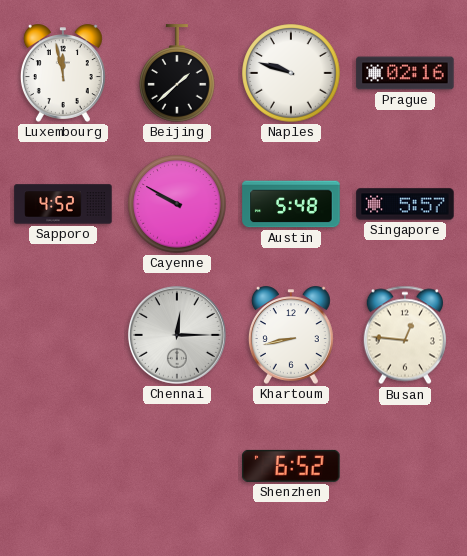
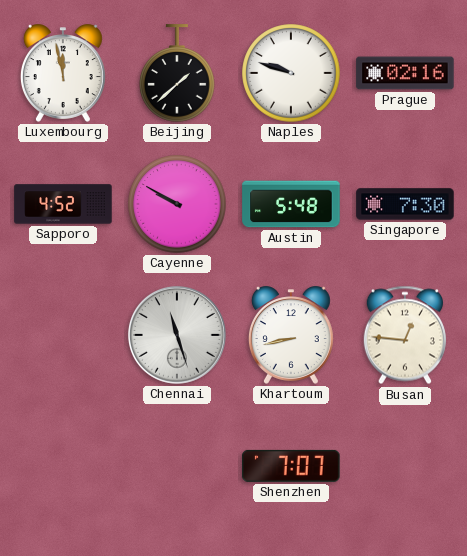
Singapore: 5:57 -> 7:30
Chennai: 12:15 -> 11:27
Shenzhen: 6:52 -> 7:07
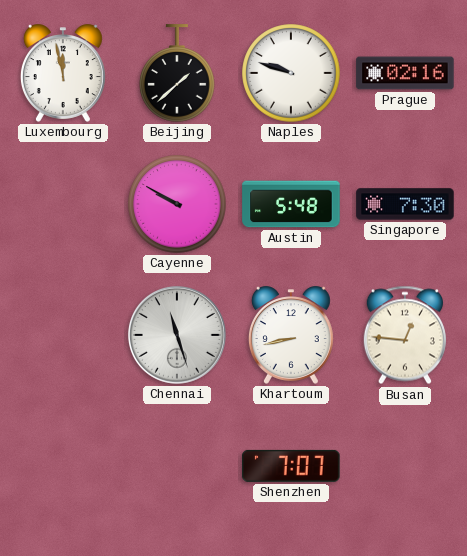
Sapporo: 4:52 -> none
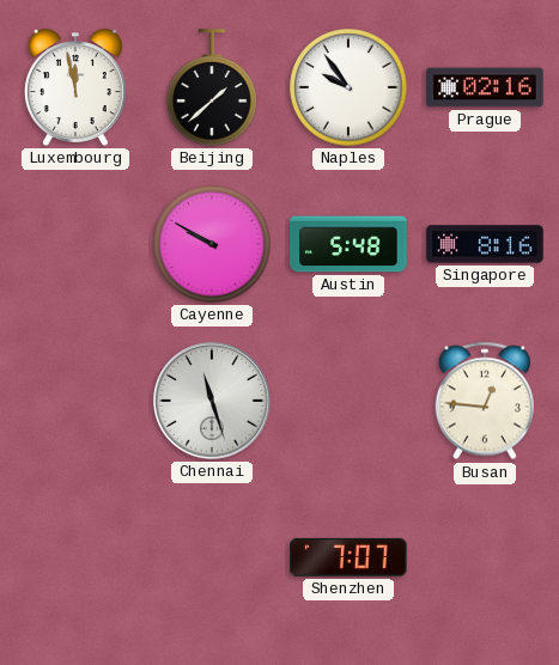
Naples: 9:48 -> 9:54
Singapore: 7:30 -> 8:16
Khartoum: 8:43 -> none
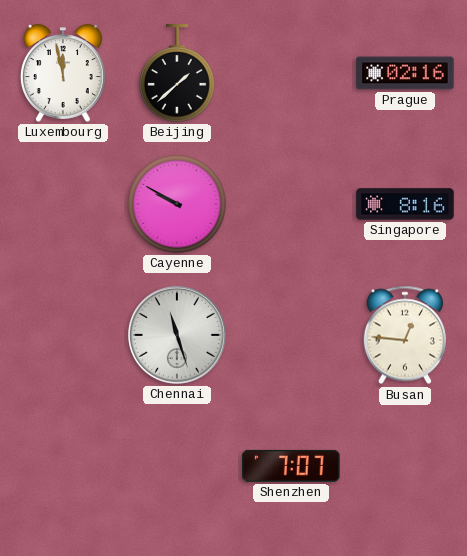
Naples: 9:54 -> none
Austin: 5:48 -> none
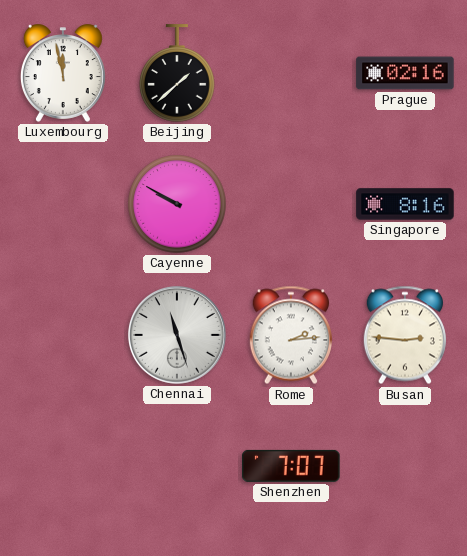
Rome: none -> 2:14
Busan: 12:46 -> 2:46
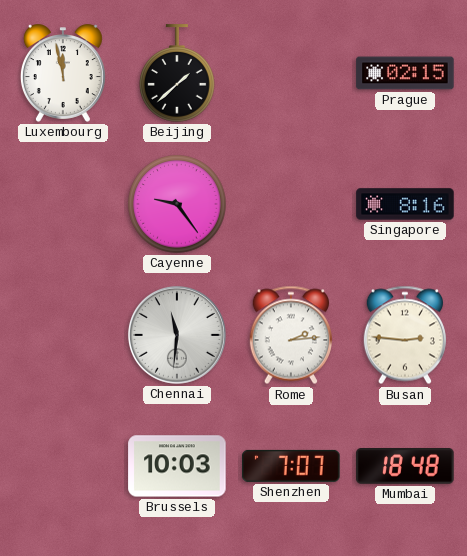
Prague: 02:16 -> 02:15
Cayenne: 9:50 -> 9:24
Chennai: 11:27 -> 11:31
Brussels: none -> 10:03
Mumbai: none -> 18:48
